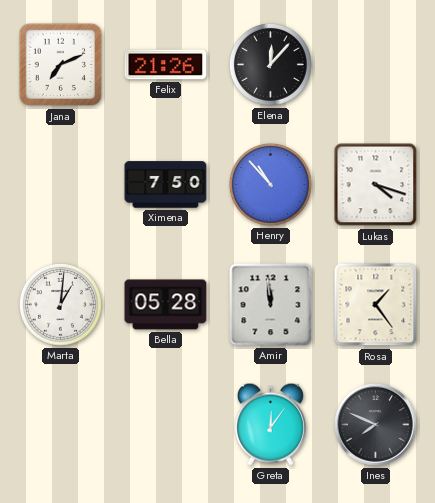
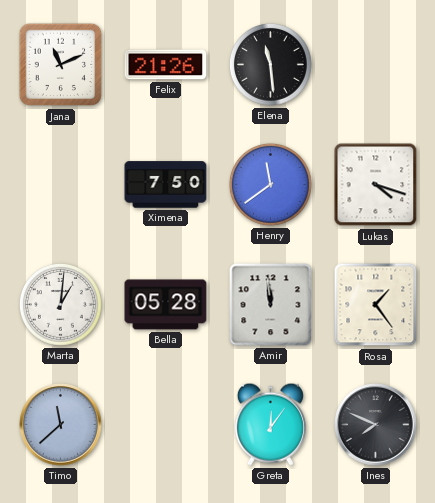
Jana: 7:11 -> 11:11
Elena: 12:07 -> 11:29
Henry: 10:53 -> 11:39
Timo: none -> 11:38
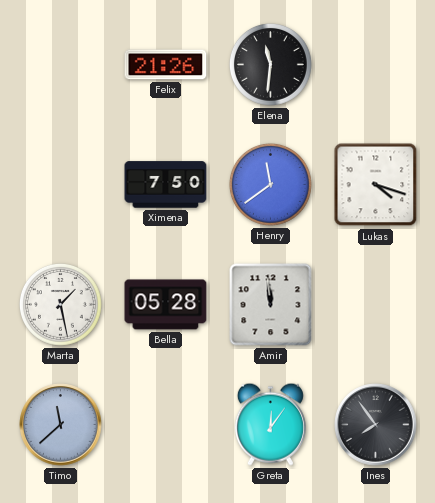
Jana: 11:11 -> none
Elena: 11:29 -> 11:31
Marta: 1:01 -> 1:28
Rosa: 1:24 -> none
Ines: 7:49 -> 7:54
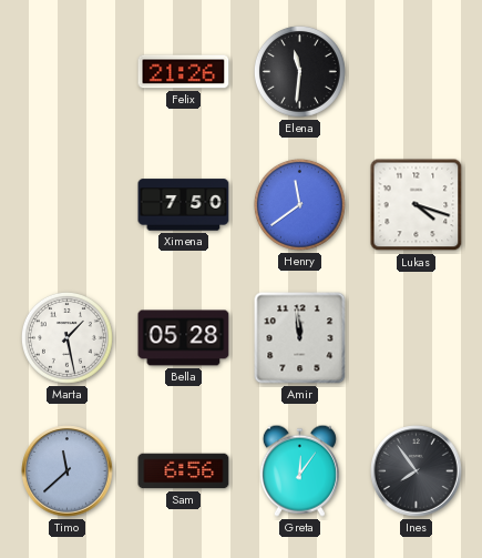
Sam: none -> 6:56
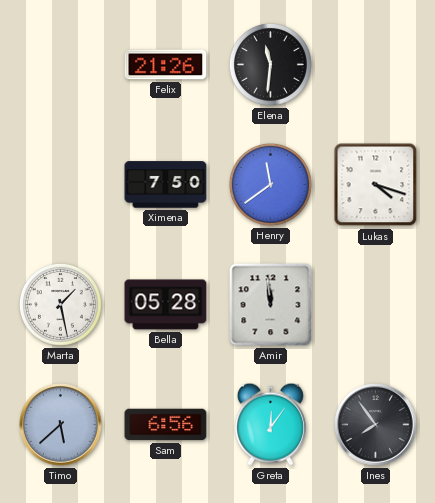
Timo: 11:38 -> 5:38
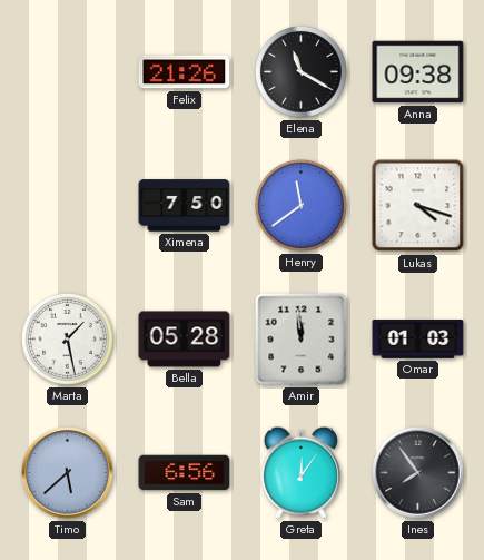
Elena: 11:31 -> 11:20
Anna: none -> 09:38
Omar: none -> 01:03
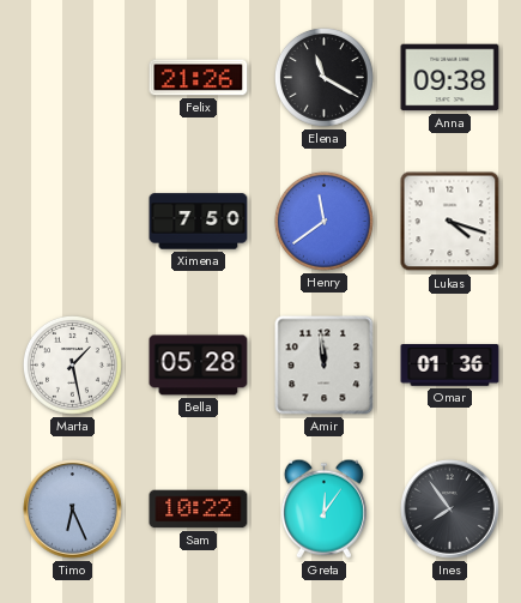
Omar: 01:03 -> 01:36
Timo: 5:38 -> 6:26
Sam: 6:56 -> 10:22
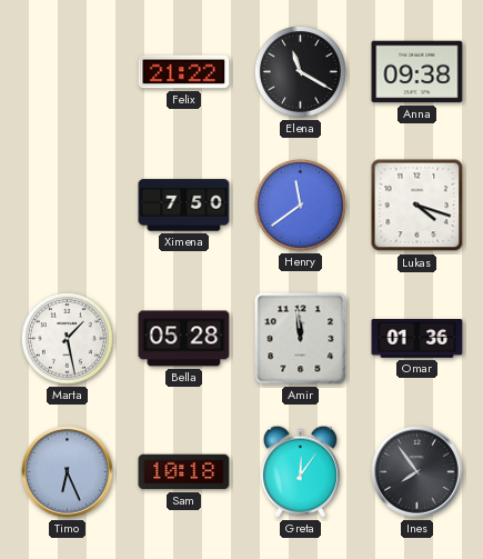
Felix: 21:26 -> 21:22
Sam: 10:22 -> 10:18
